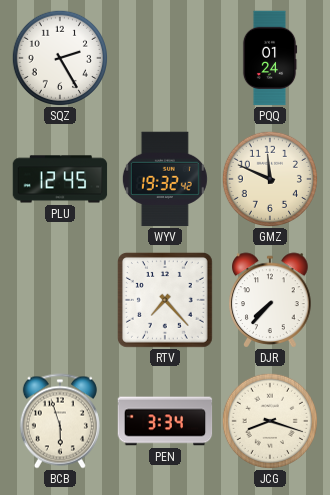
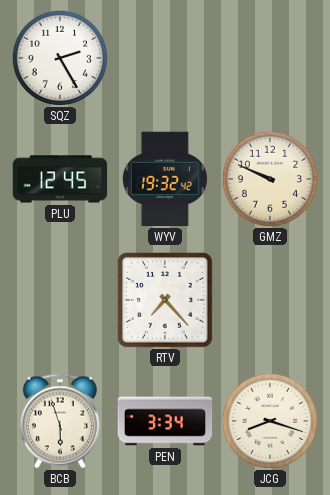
PQQ: 01:24 -> none
GMZ: 11:49 -> 9:49
DJR: 7:37 -> none
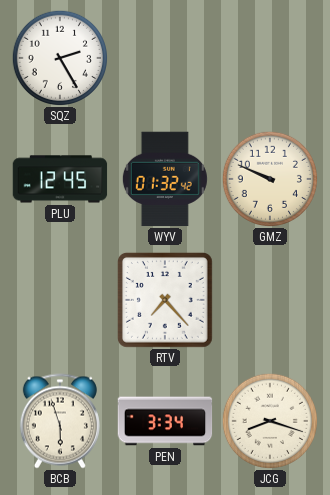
WYV: 19:32 -> 01:32
